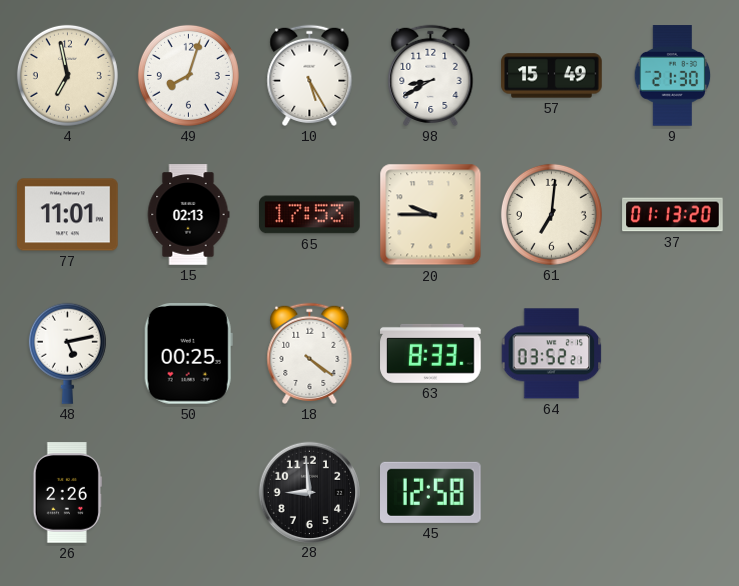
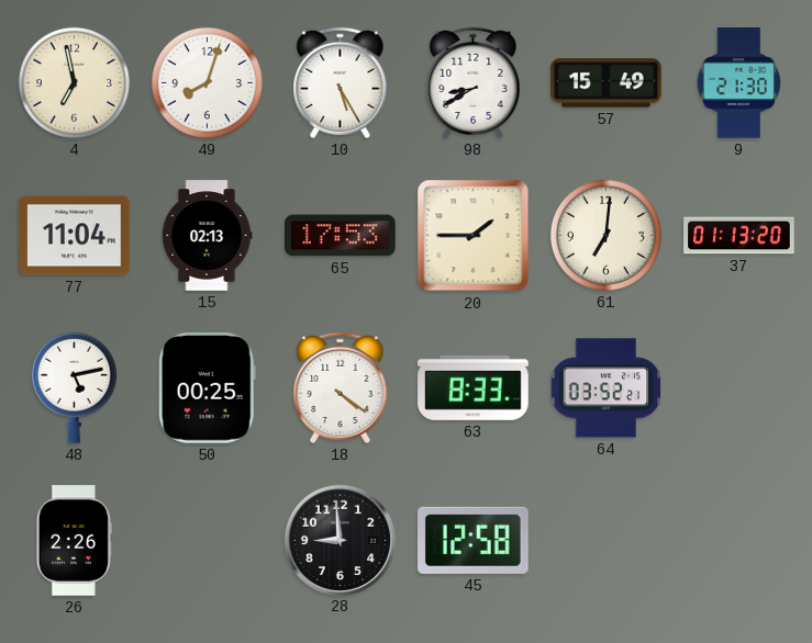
77: 11:01 -> 11:04
20: 9:45 -> 1:45
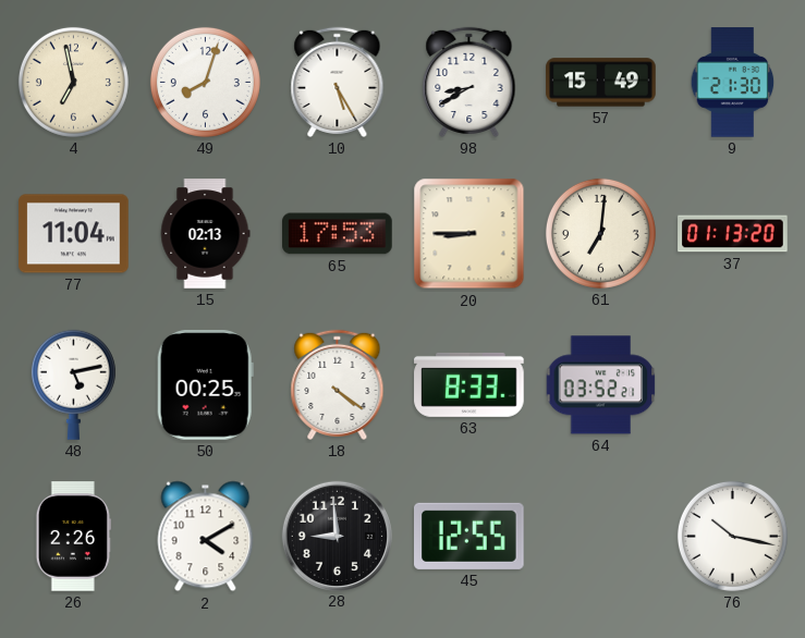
20: 1:45 -> 8:45
2: none -> 4:10
45: 12:58 -> 12:55
76: none -> 10:17
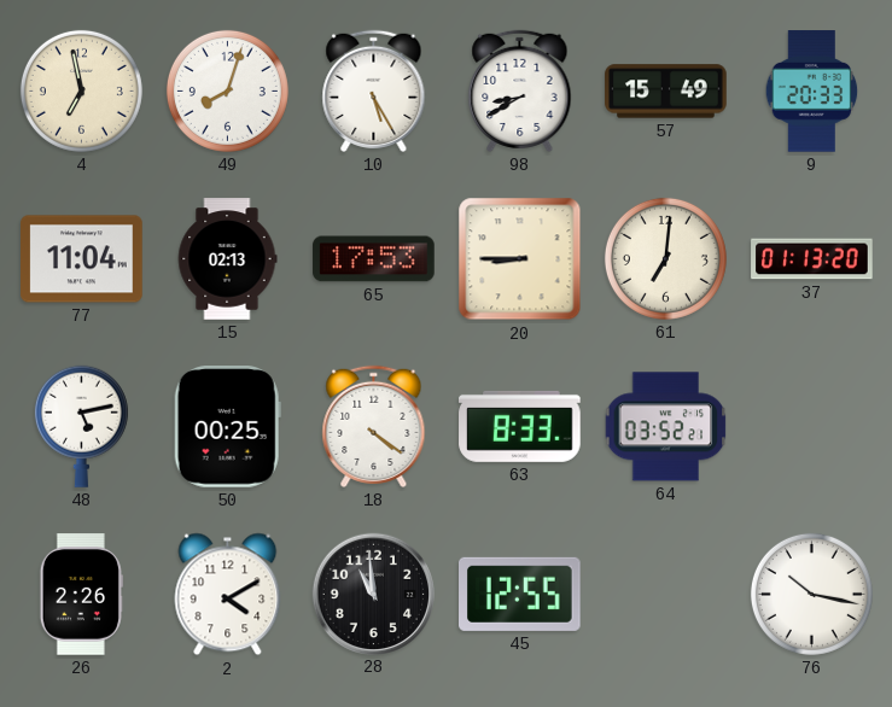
9: 21:30 -> 20:33
28: 8:59 -> 10:59
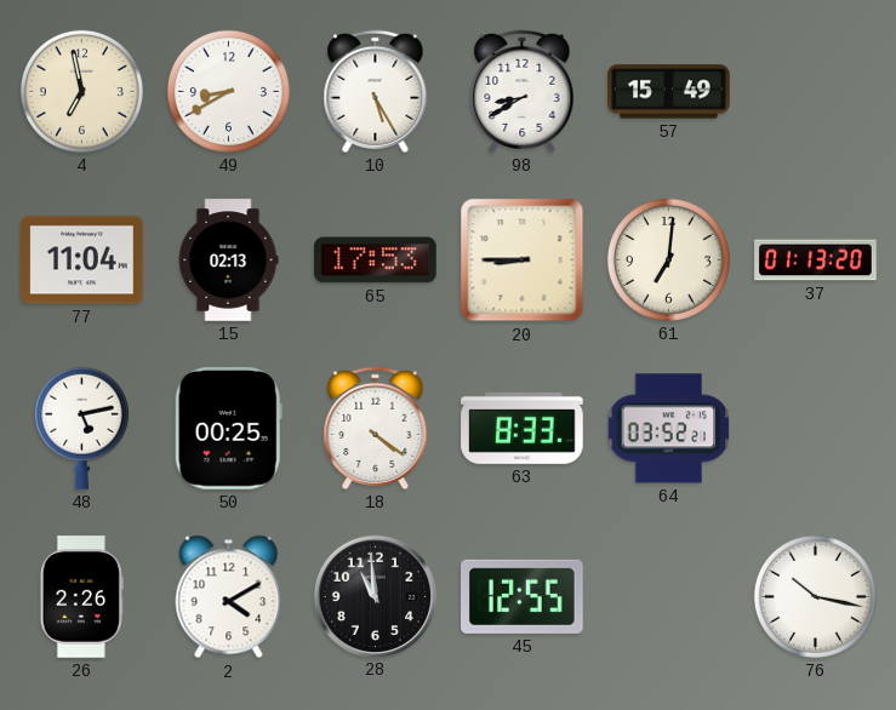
49: 8:03 -> 8:40
9: 20:33 -> none
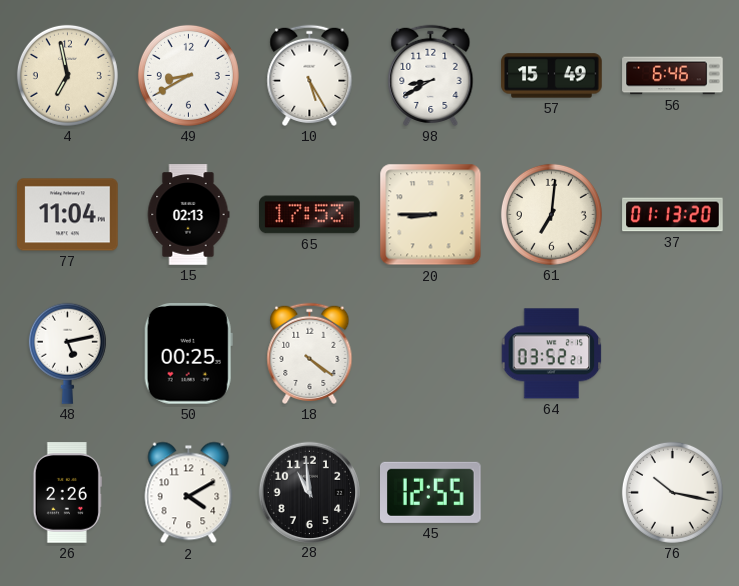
56: none -> 6:46
63: 8:33 -> none
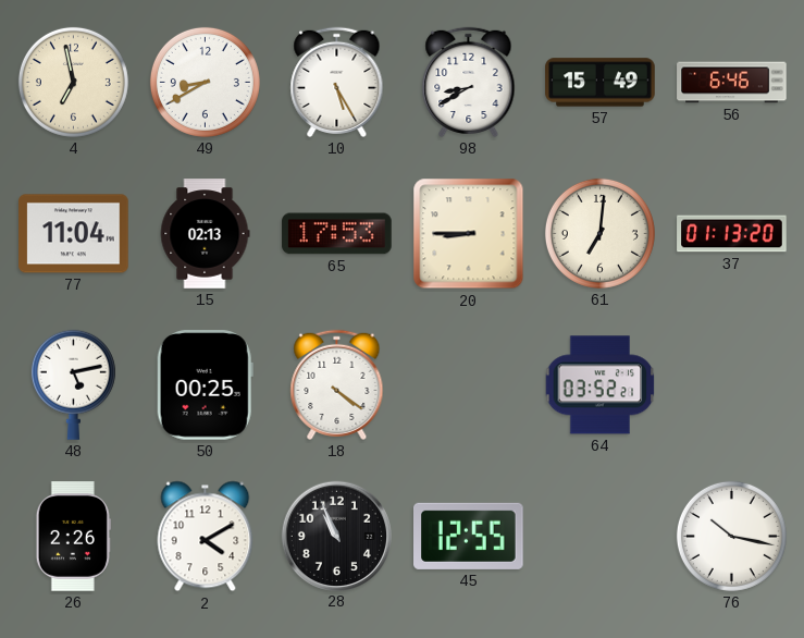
28: 10:59 -> 10:56
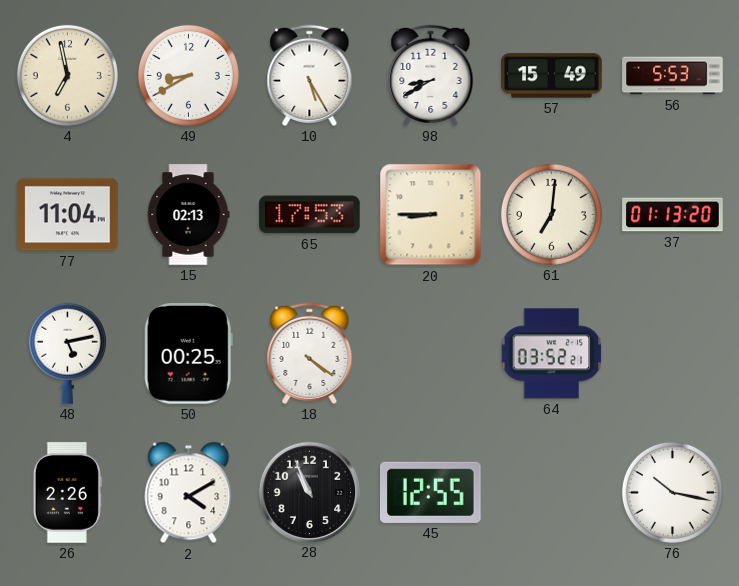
56: 6:46 -> 5:53
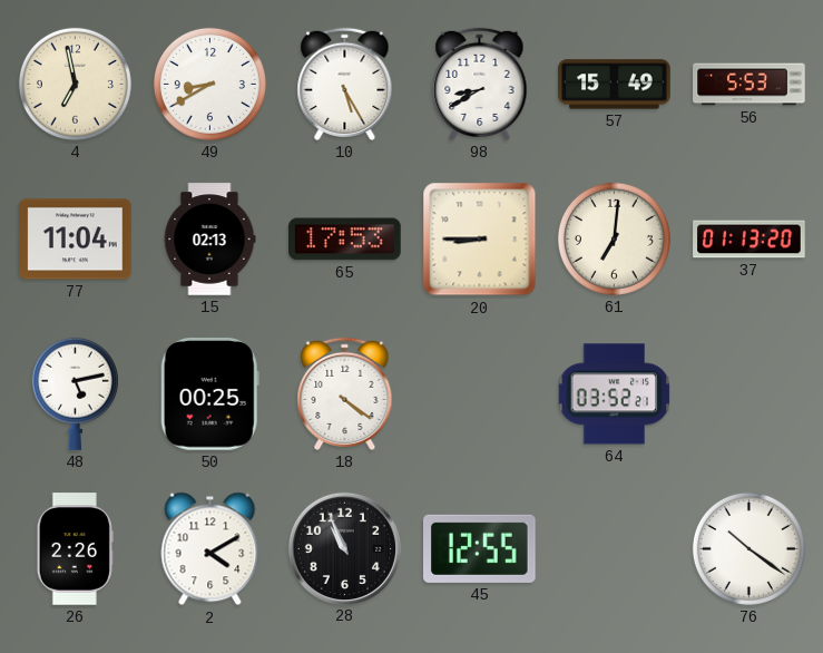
76: 10:17 -> 10:21
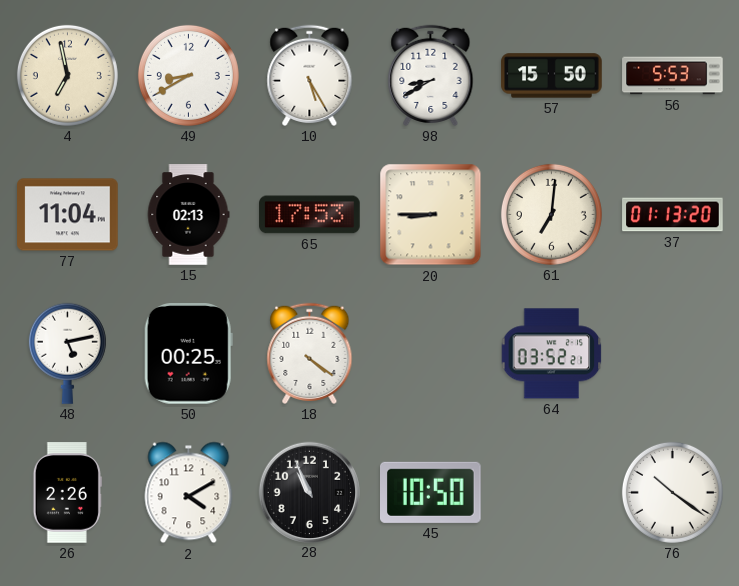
57: 15:49 -> 15:50
45: 12:55 -> 10:50
